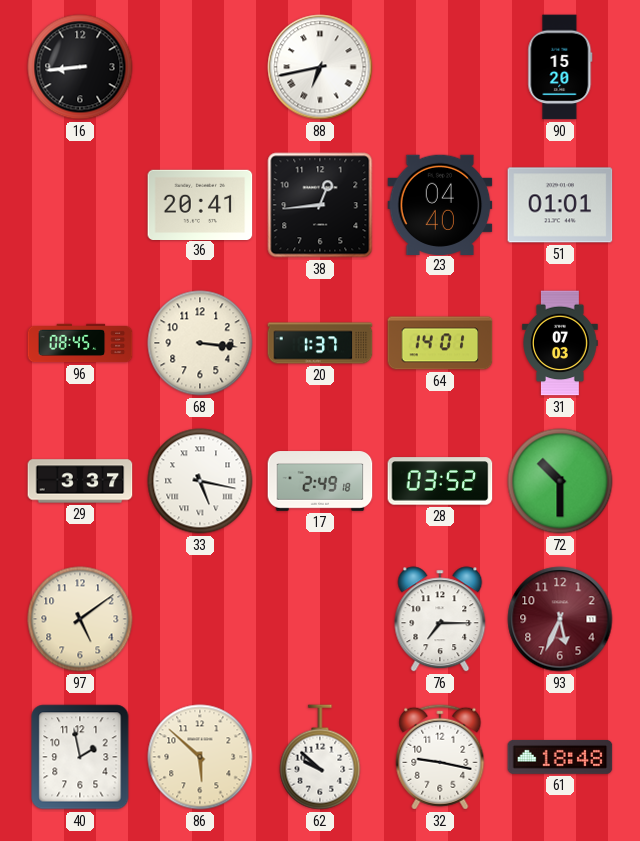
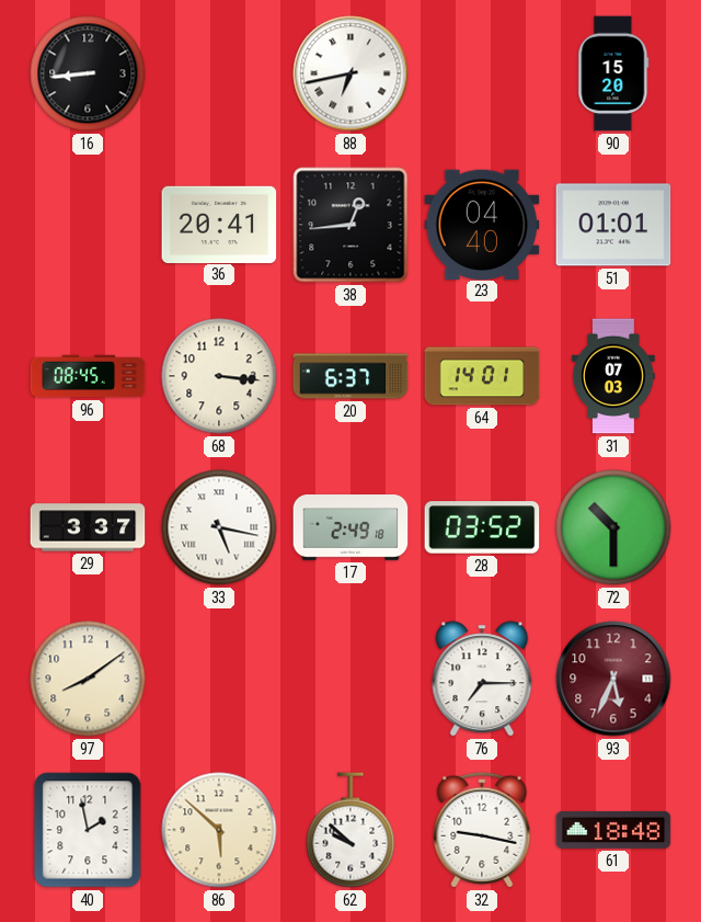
20: 1:37 -> 6:37
97: 5:09 -> 8:09
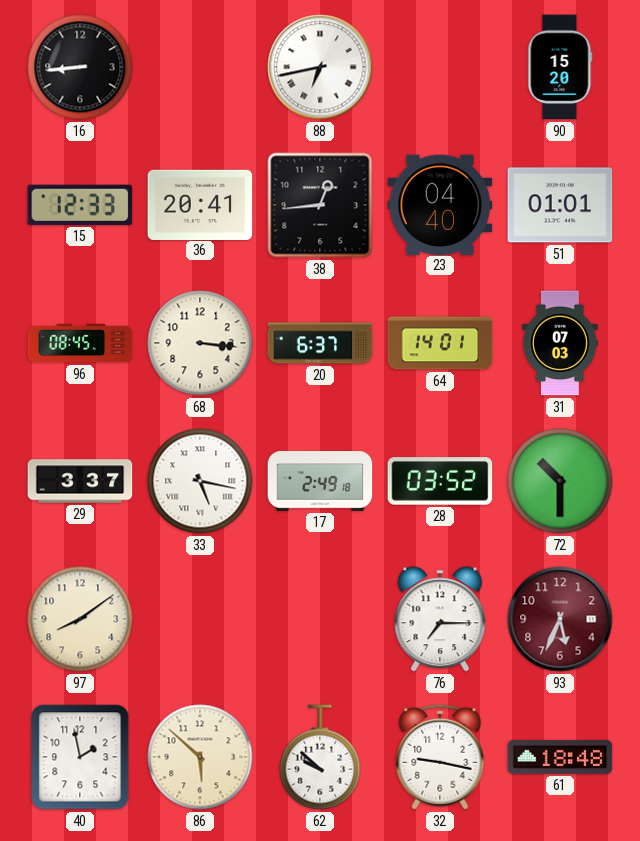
15: none -> 12:33
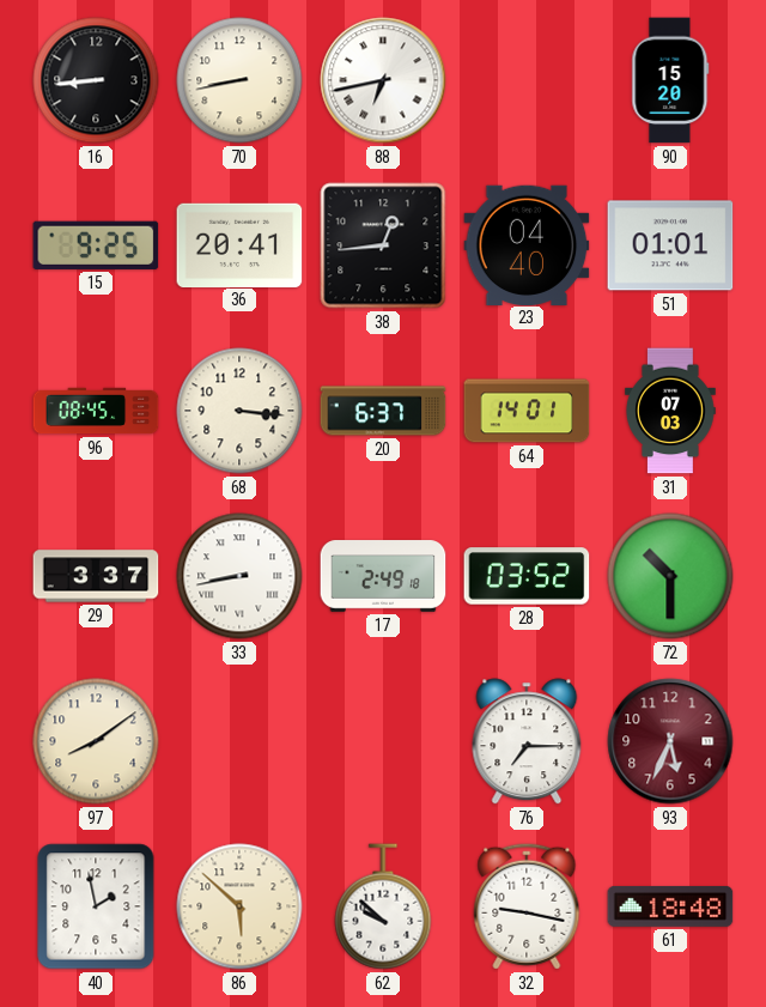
70: none -> 8:43
15: 12:33 -> 9:25
33: 5:17 -> 8:43
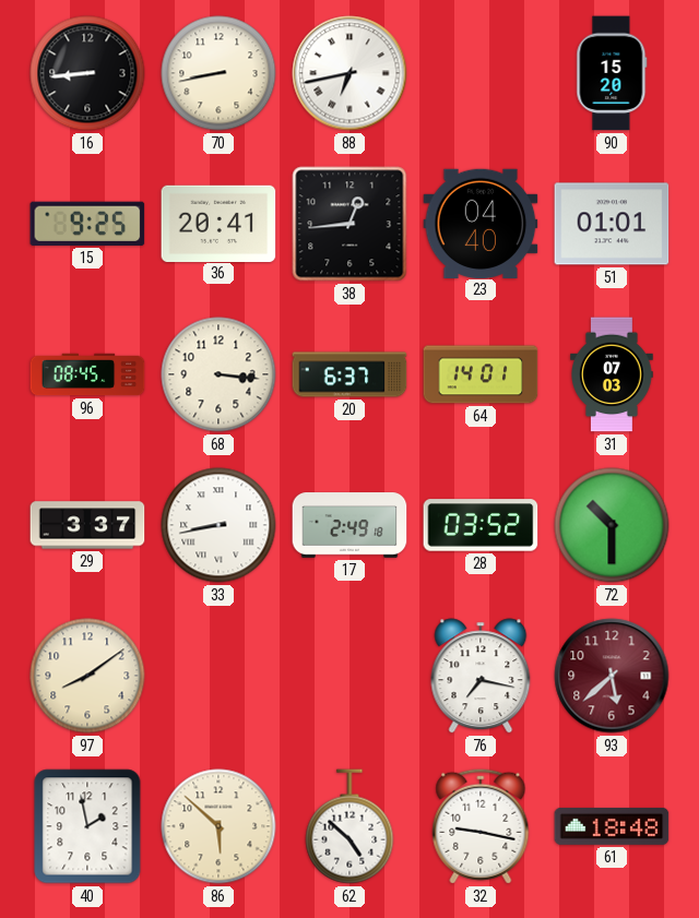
76: 7:15 -> 7:17
93: 5:34 -> 5:38
62: 9:52 -> 4:52
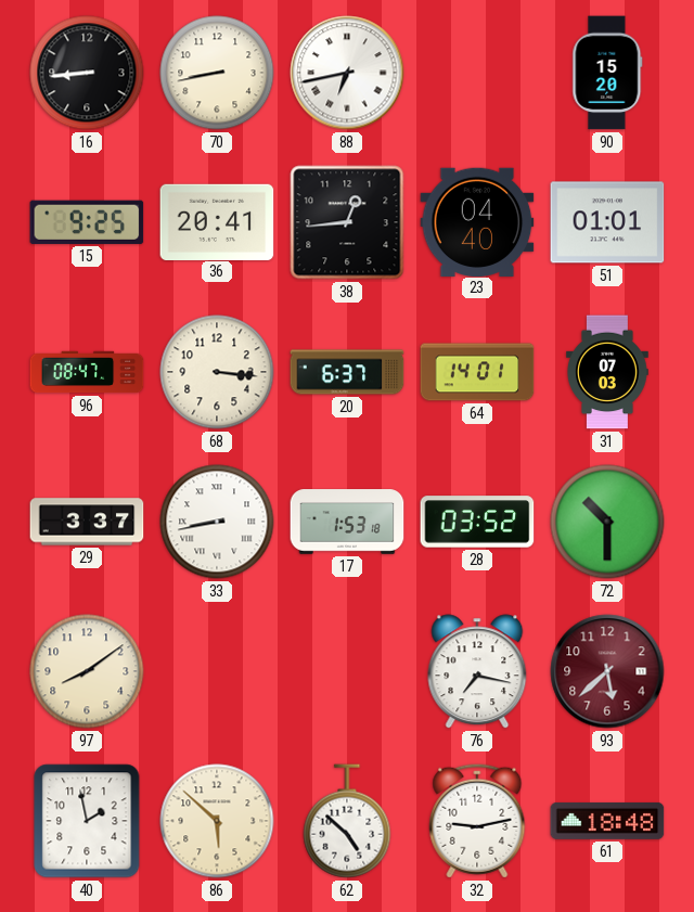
96: 08:45 -> 08:47
17: 2:49 -> 1:53
32: 9:17 -> 9:13
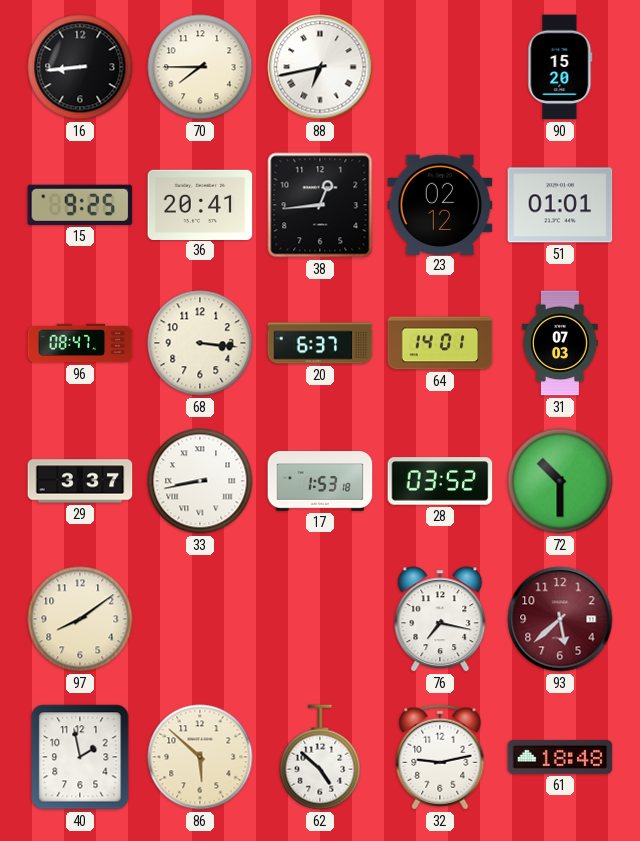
70: 8:43 -> 7:45
23: 04:40 -> 02:12
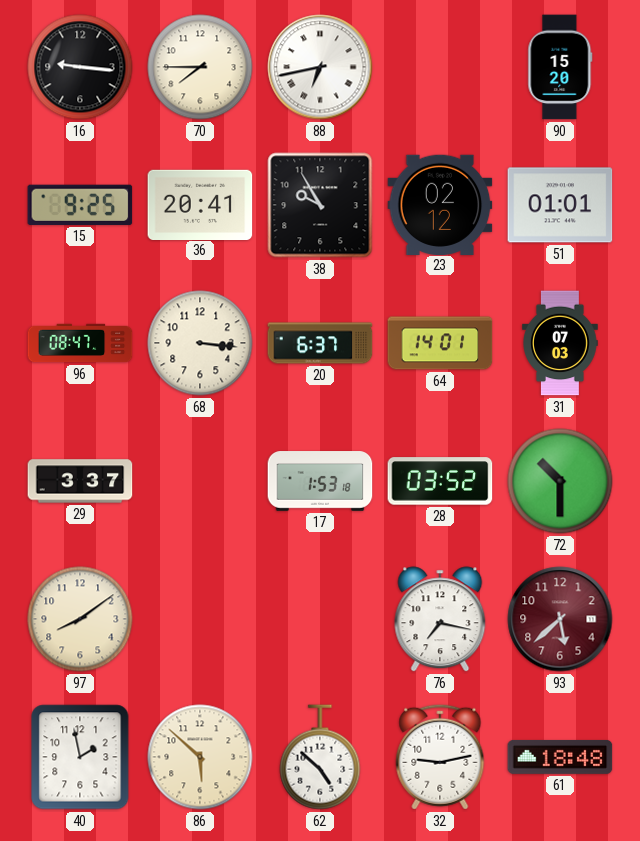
16: 8:44 -> 9:16
38: 12:44 -> 9:55
33: 8:43 -> none
